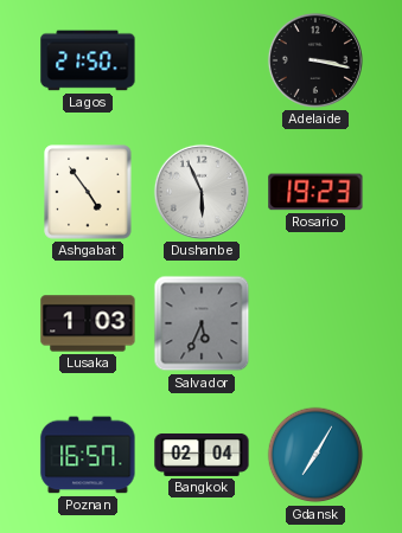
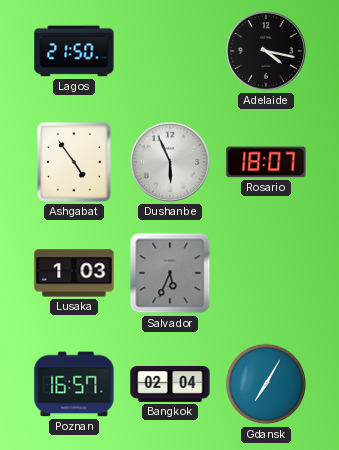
Adelaide: 3:17 -> 4:17
Rosario: 19:23 -> 18:07
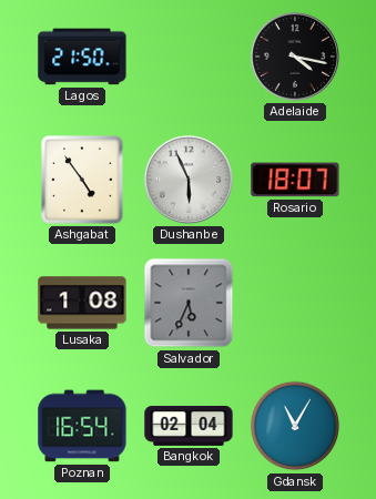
Lusaka: 1:03 -> 1:08
Poznan: 16:57 -> 16:54
Gdansk: 7:05 -> 11:05
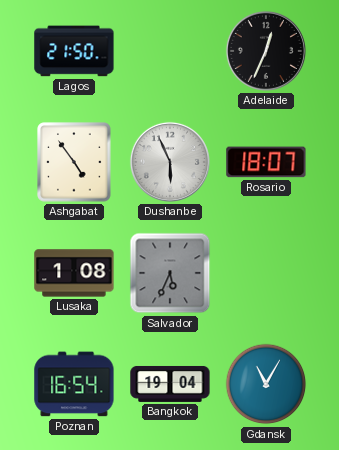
Adelaide: 4:17 -> 12:34
Bangkok: 02:04 -> 19:04
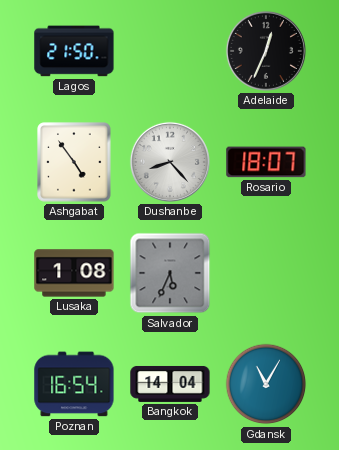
Dushanbe: 5:56 -> 8:23
Bangkok: 19:04 -> 14:04
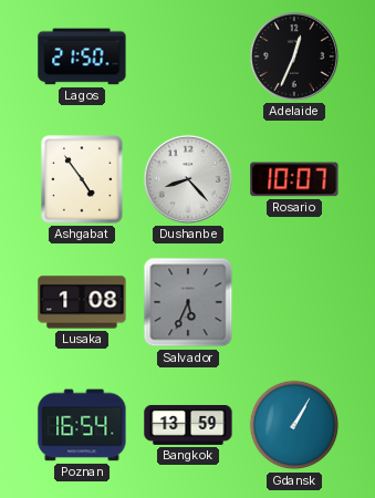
Rosario: 18:07 -> 10:07
Bangkok: 14:04 -> 13:59
Gdansk: 11:05 -> 1:05
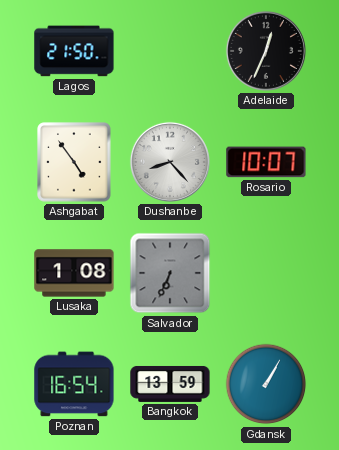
Salvador: 5:34 -> 6:34
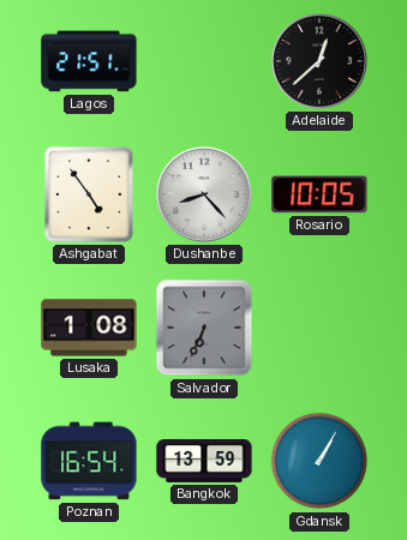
Lagos: 21:50 -> 21:51
Adelaide: 12:34 -> 12:38
Rosario: 10:07 -> 10:05
